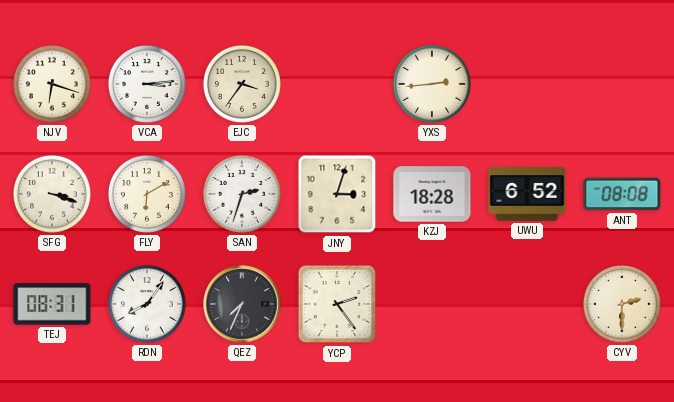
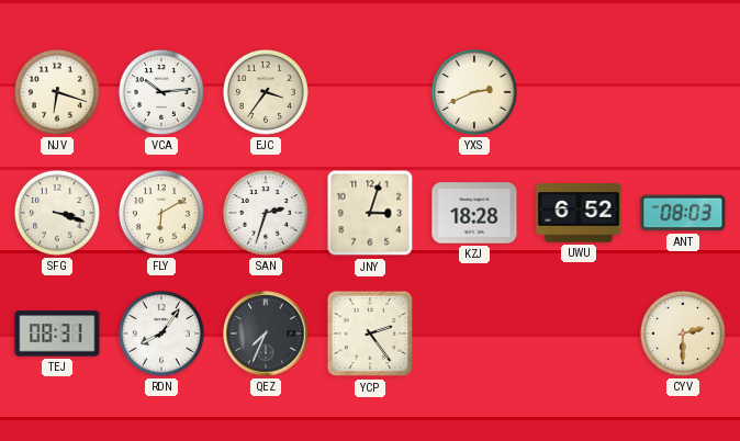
VCA: 3:14 -> 10:14
YXS: 2:44 -> 2:41
ANT: 08:08 -> 08:03
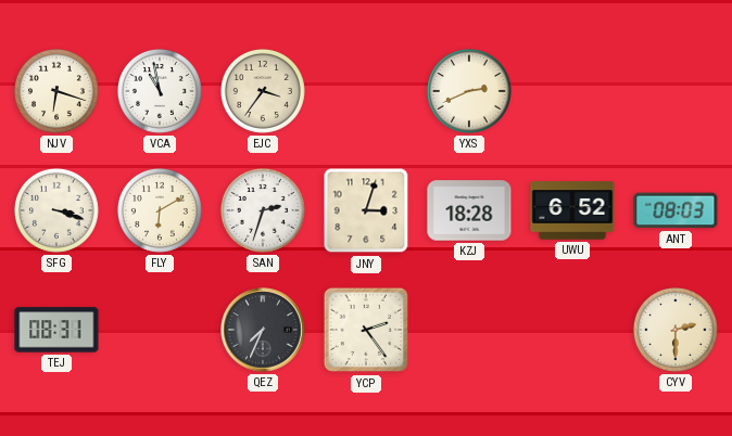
VCA: 10:14 -> 10:58
RDN: 8:06 -> none
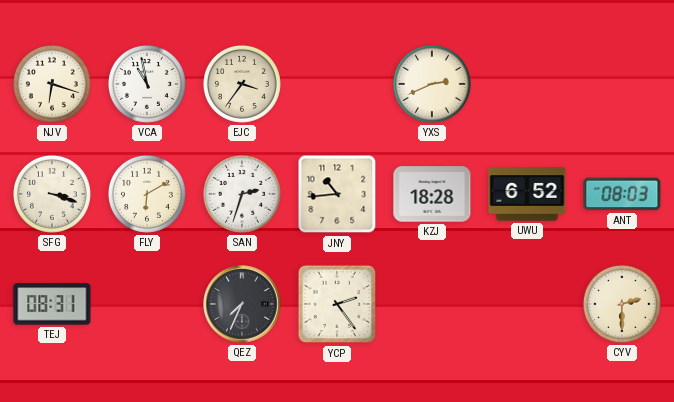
JNY: 3:03 -> 10:44
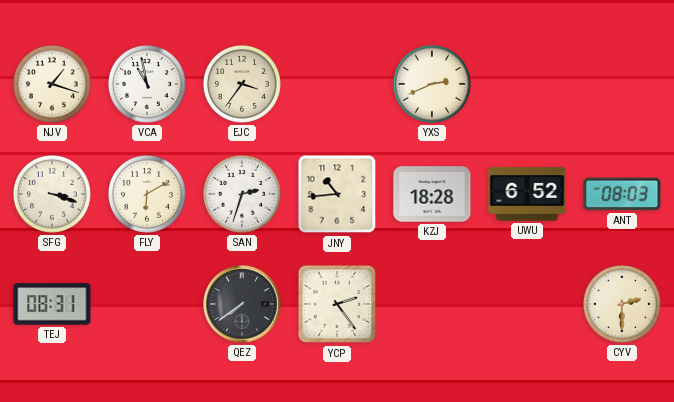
NJV: 6:18 -> 1:18
QEZ: 7:34 -> 7:39
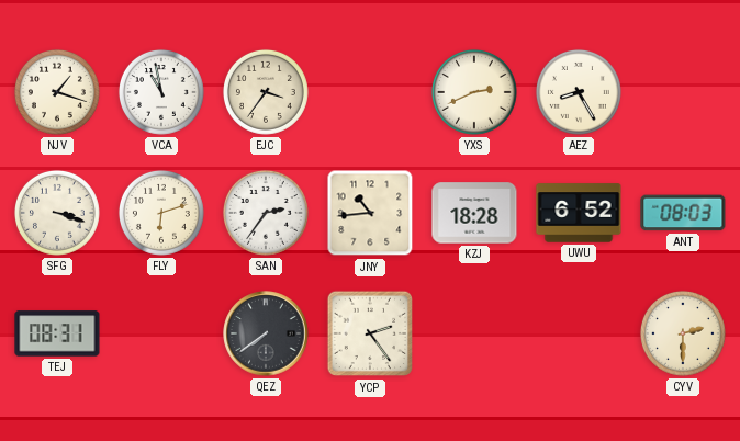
AEZ: none -> 8:25
FLY: 6:10 -> 6:12
SAN: 2:33 -> 2:36
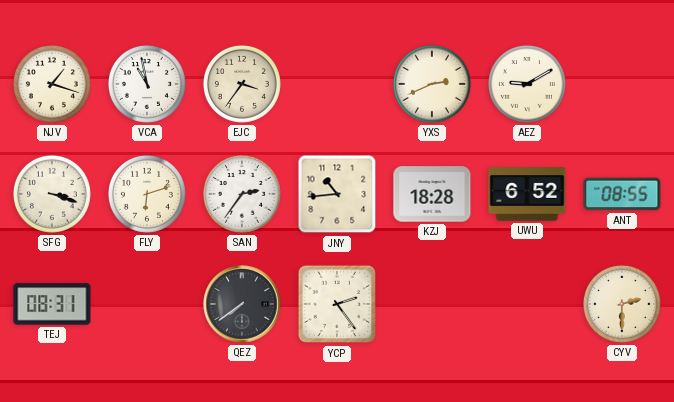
AEZ: 8:25 -> 9:10
ANT: 08:03 -> 08:55
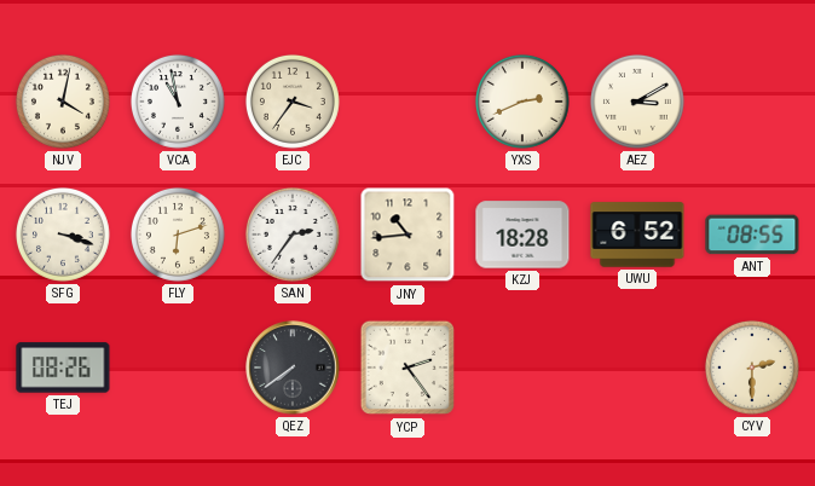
NJV: 1:18 -> 4:02
AEZ: 9:10 -> 3:10
TEJ: 08:31 -> 08:26
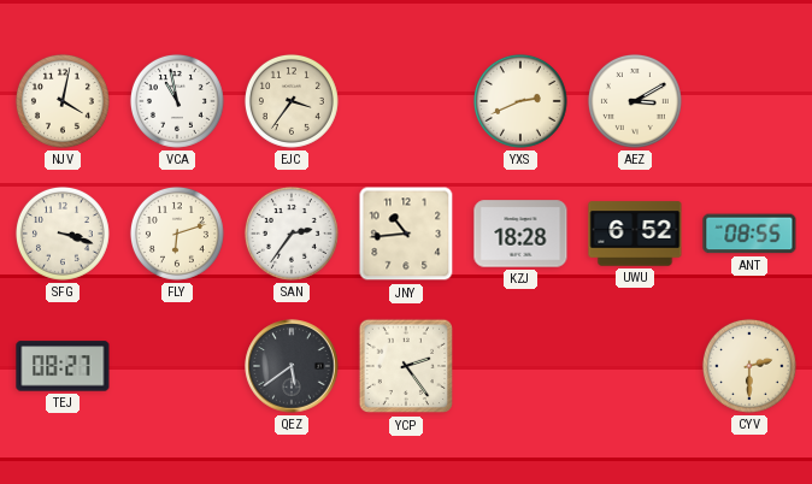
TEJ: 08:26 -> 08:27
QEZ: 7:39 -> 5:39
